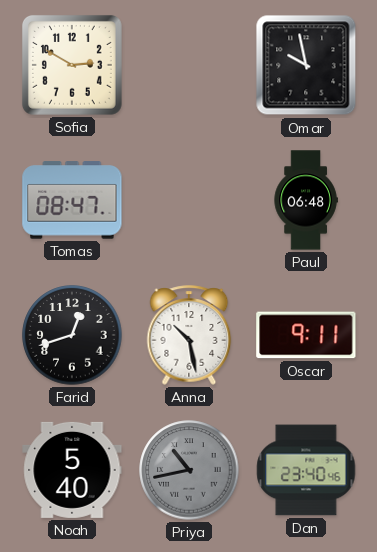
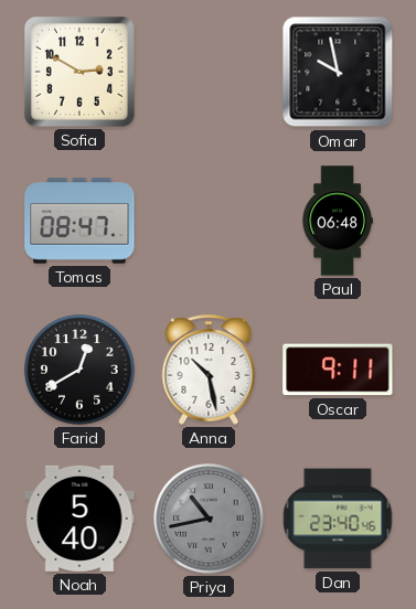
Farid: 12:42 -> 12:40
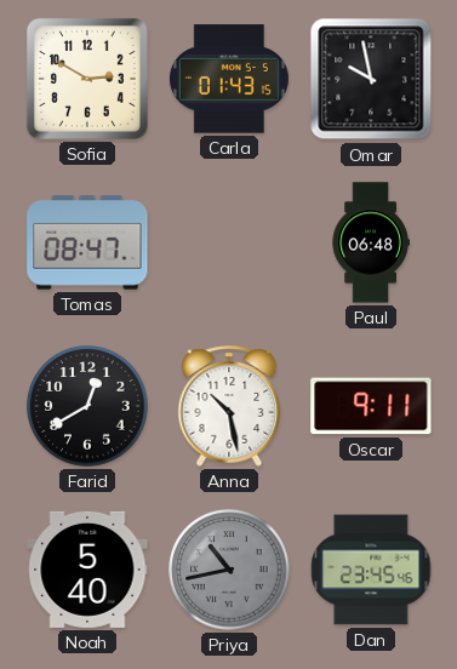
Carla: none -> 01:43
Dan: 23:40 -> 23:45
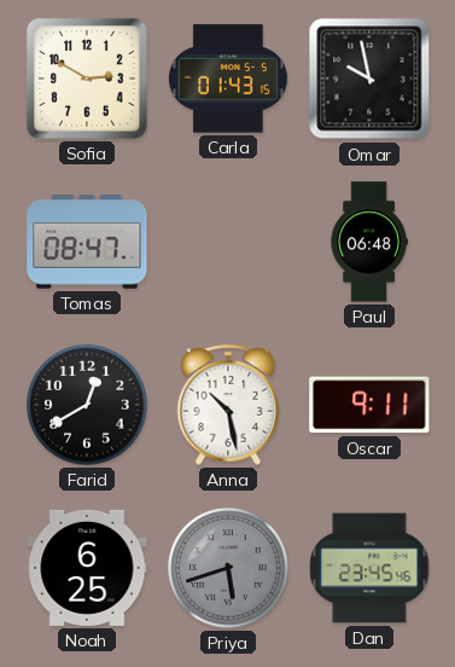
Noah: 5:40 -> 6:25
Priya: 10:43 -> 5:42
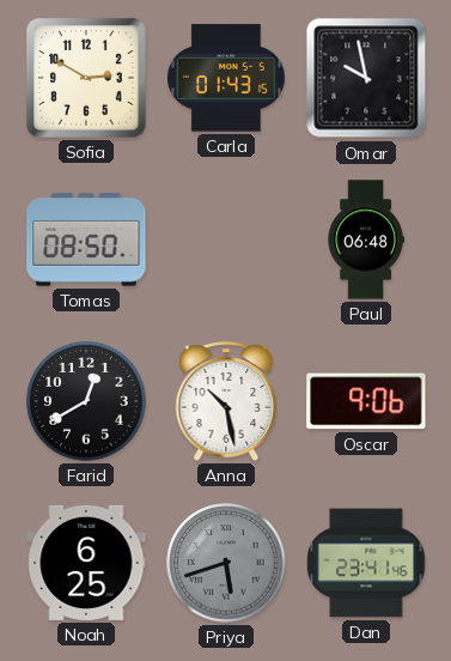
Tomas: 08:47 -> 08:50
Oscar: 9:11 -> 9:06
Dan: 23:45 -> 23:41
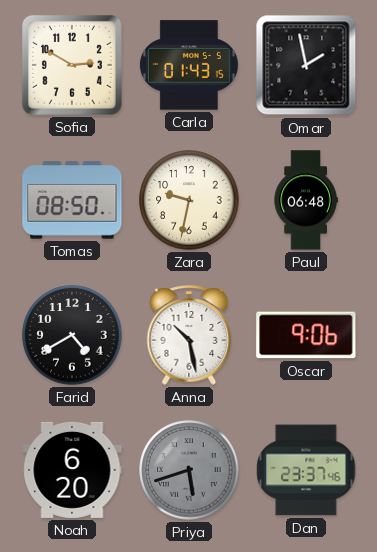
Omar: 9:58 -> 1:58
Zara: none -> 9:32
Farid: 12:40 -> 4:40
Noah: 6:25 -> 6:20
Dan: 23:41 -> 23:37
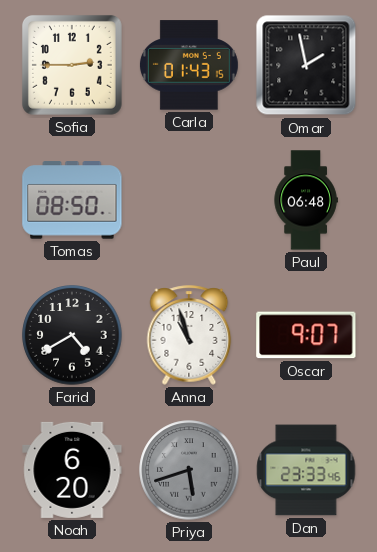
Sofia: 2:50 -> 2:45
Zara: 9:32 -> none
Anna: 10:28 -> 10:57
Oscar: 9:06 -> 9:07
Dan: 23:37 -> 23:33
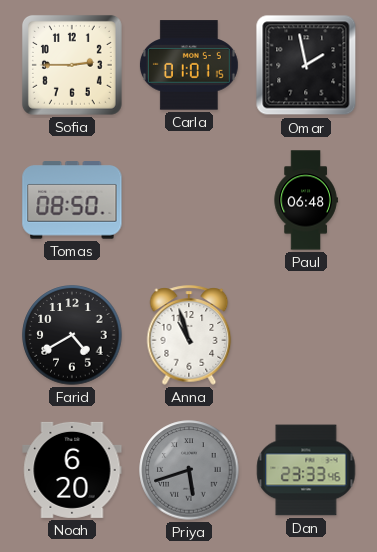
Carla: 01:43 -> 01:01
Oscar: 9:07 -> none
